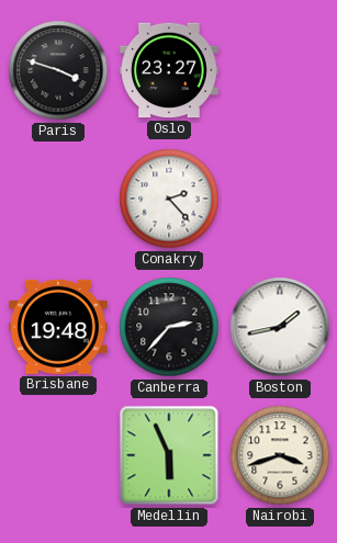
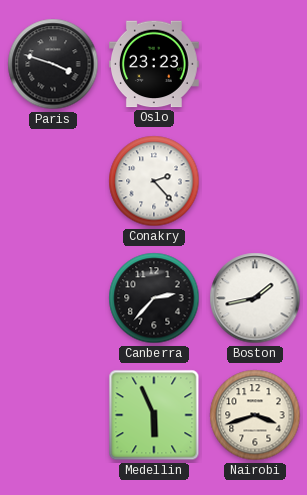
Oslo: 23:27 -> 23:23
Brisbane: 19:48 -> none
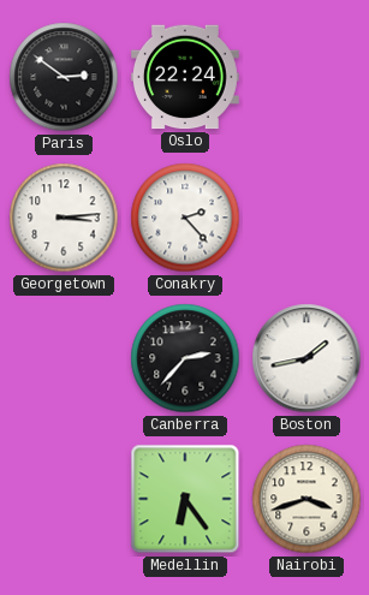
Paris: 3:48 -> 2:51
Oslo: 23:23 -> 22:24
Georgetown: none -> 3:14
Medellin: 5:56 -> 6:24
